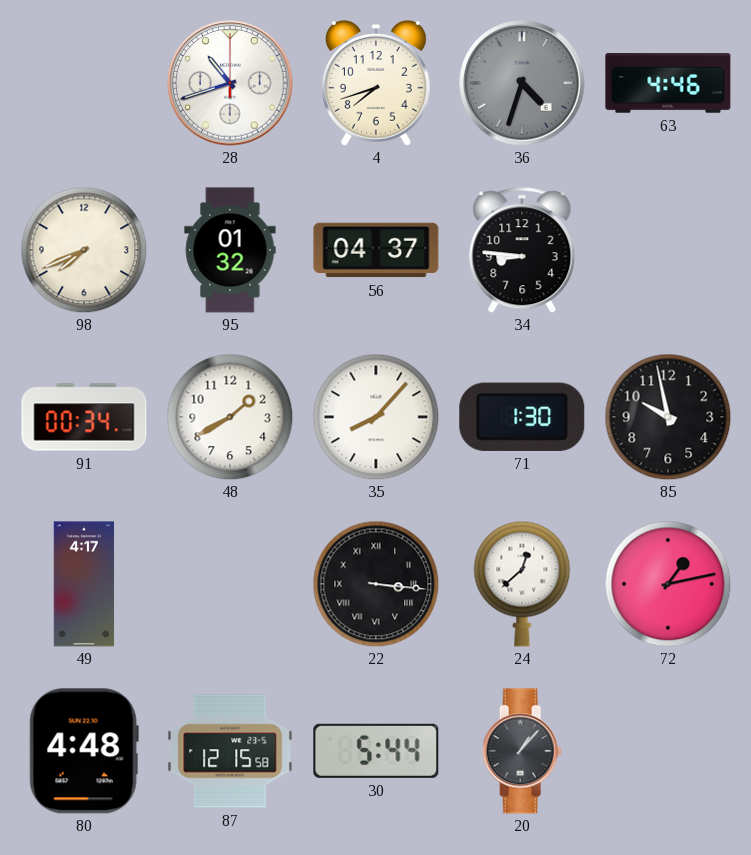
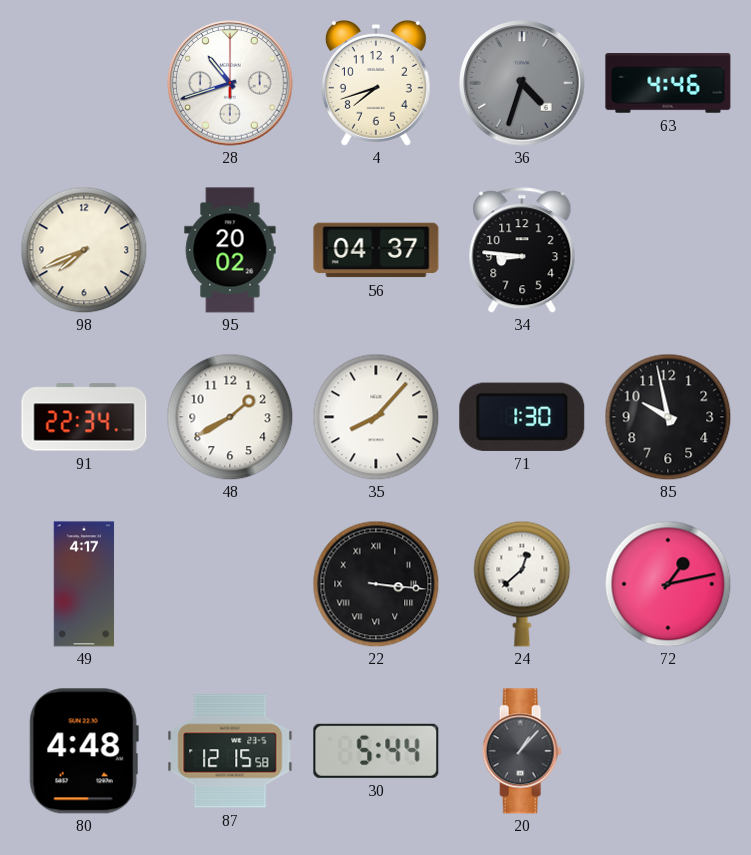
95: 01:32 -> 20:02
91: 00:34 -> 22:34
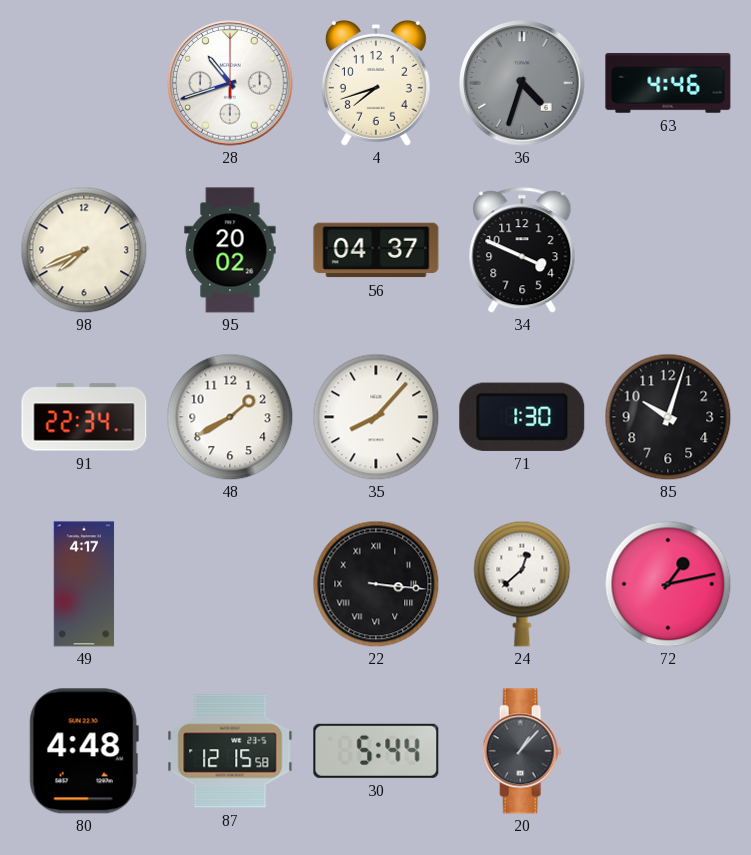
34: 8:46 -> 3:49
85: 9:58 -> 10:03
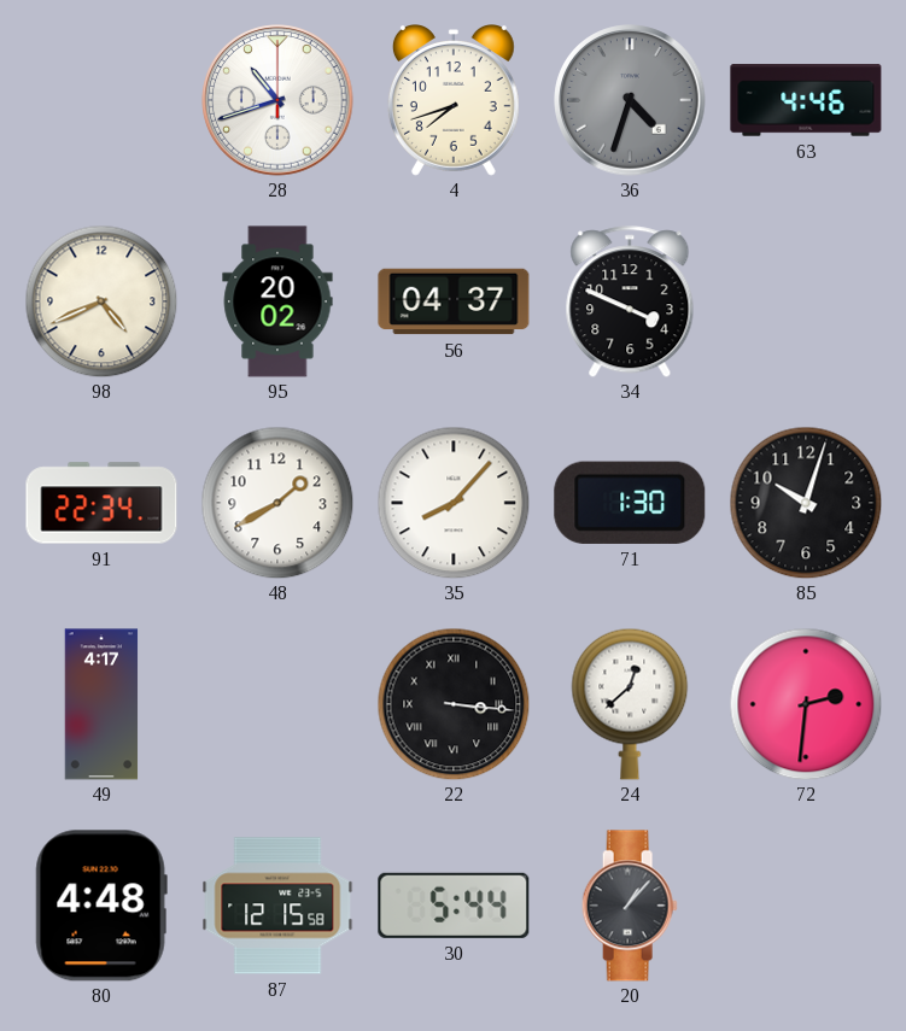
98: 7:41 -> 4:41
72: 1:13 -> 2:31
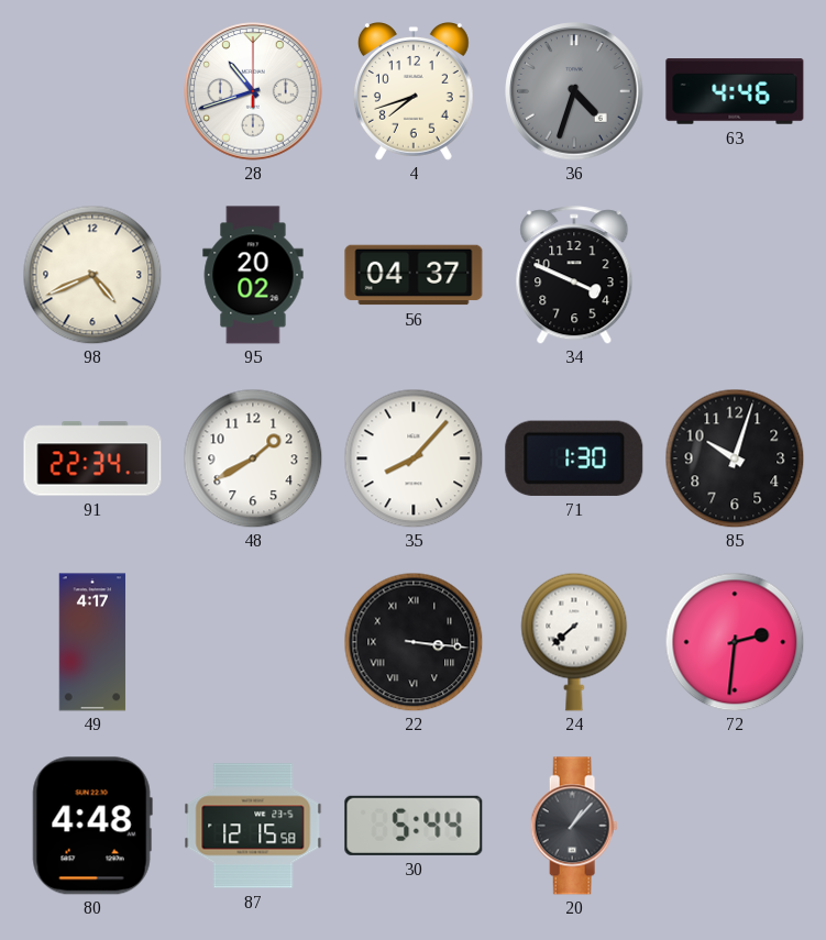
24: 12:38 -> 7:38
